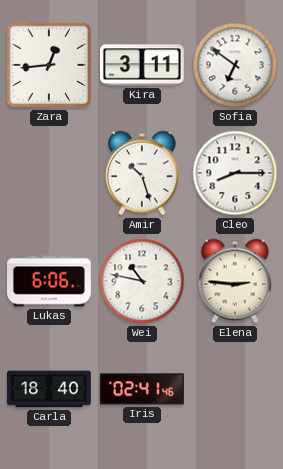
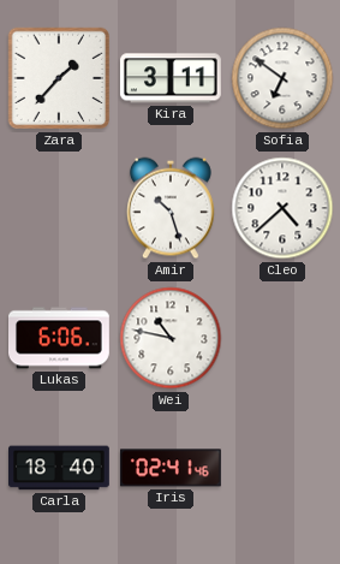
Zara: 12:44 -> 1:37
Cleo: 8:15 -> 4:38
Elena: 2:46 -> none
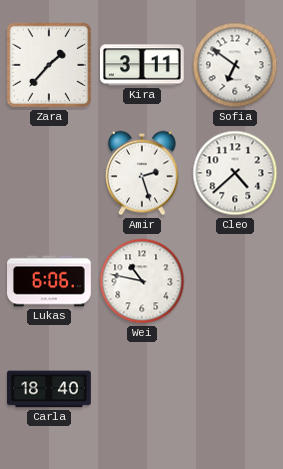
Amir: 10:27 -> 2:27
Iris: 02:41 -> none
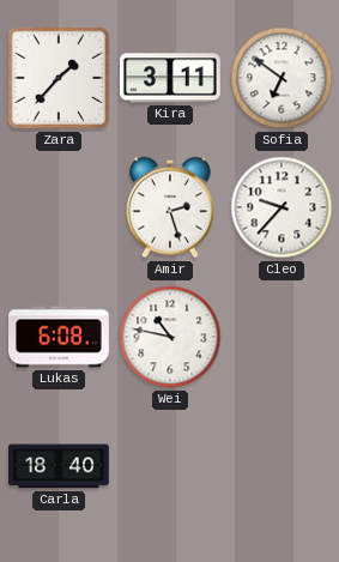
Cleo: 4:38 -> 9:37
Lukas: 6:06 -> 6:08
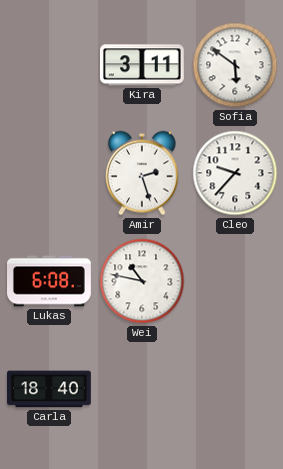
Zara: 1:37 -> none
Sofia: 6:51 -> 5:51
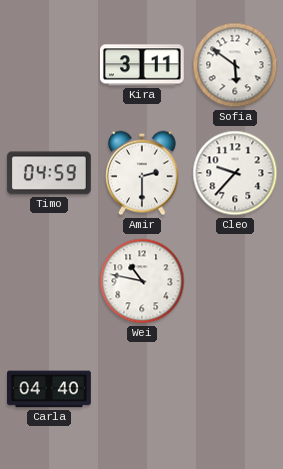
Timo: none -> 04:59
Amir: 2:27 -> 2:30
Lukas: 6:08 -> none
Carla: 18:40 -> 04:40
